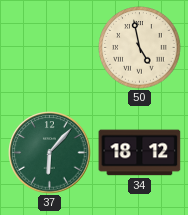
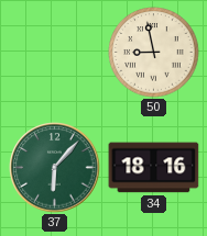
50: 4:58 -> 8:58
34: 18:12 -> 18:16
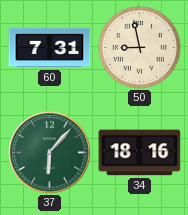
60: none -> 7:31
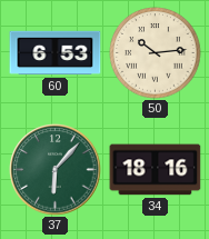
60: 7:31 -> 6:53
50: 8:58 -> 10:14
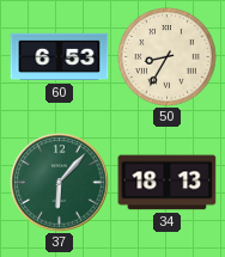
50: 10:14 -> 8:35
34: 18:16 -> 18:13
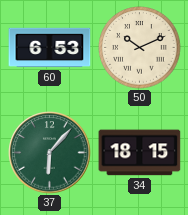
50: 8:35 -> 10:11
34: 18:13 -> 18:15
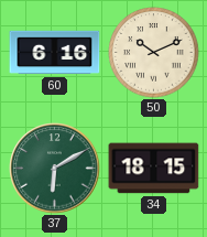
60: 6:53 -> 6:16
37: 6:07 -> 6:10
